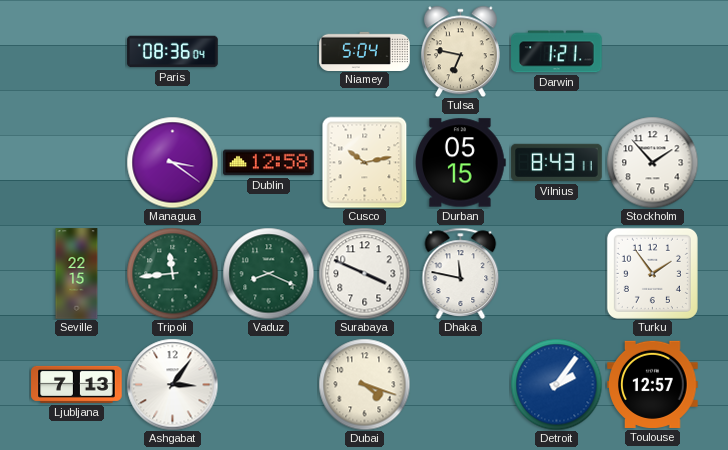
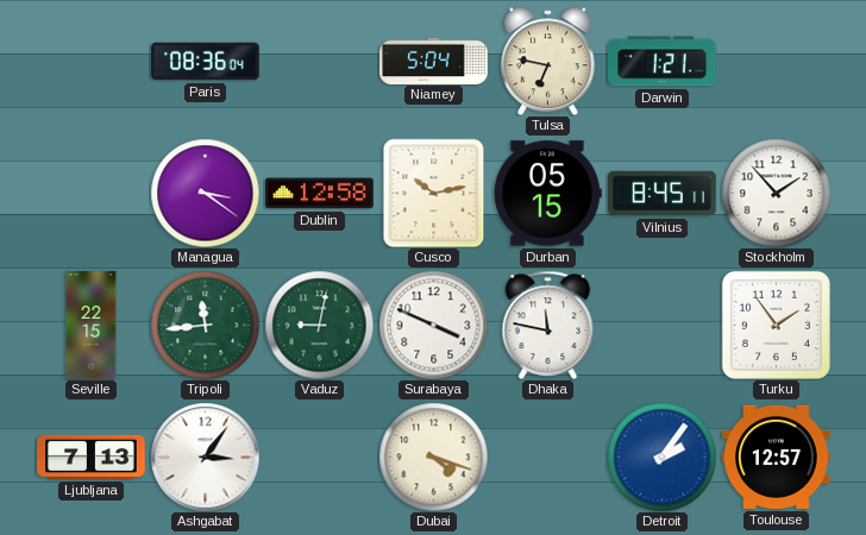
Vilnius: 8:43 -> 8:45
Vaduz: 8:19 -> 9:02
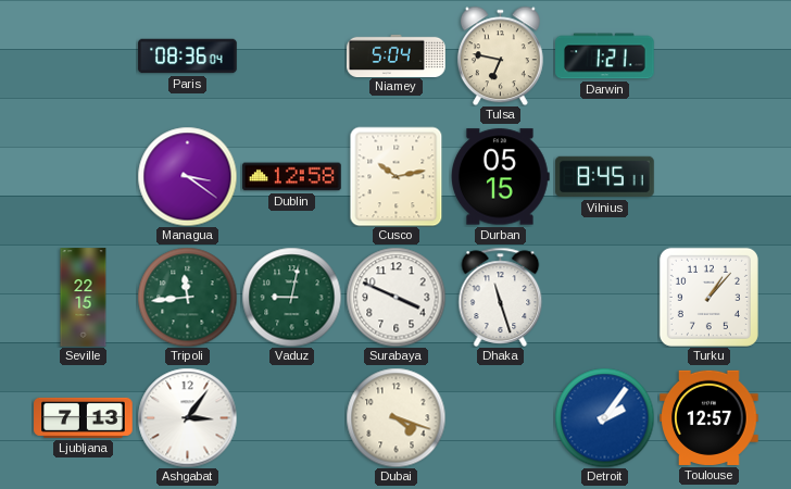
Stockholm: 1:53 -> none
Dhaka: 11:47 -> 11:27
Turku: 1:54 -> 1:07
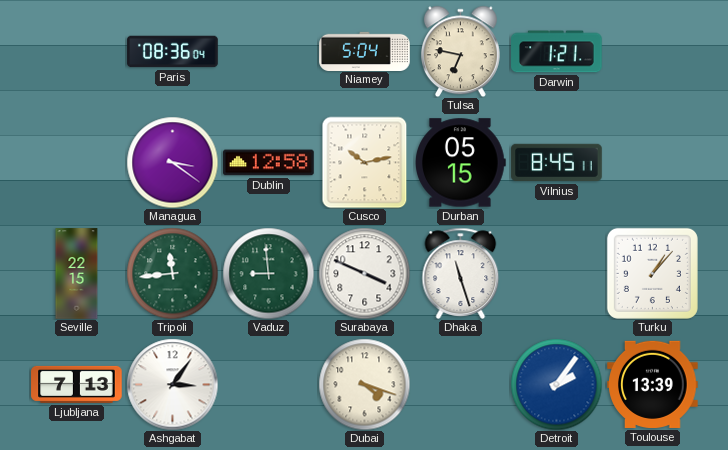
Vaduz: 9:02 -> 8:59
Toulouse: 12:57 -> 13:39
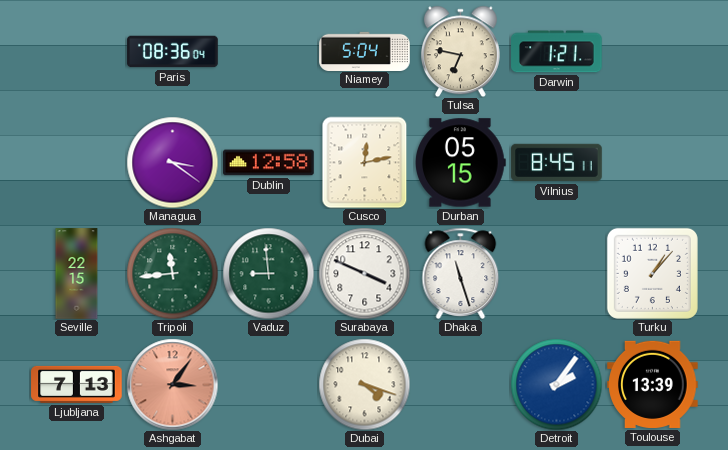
Cusco: 10:13 -> 12:13
Ashgabat dial: white -> salmon
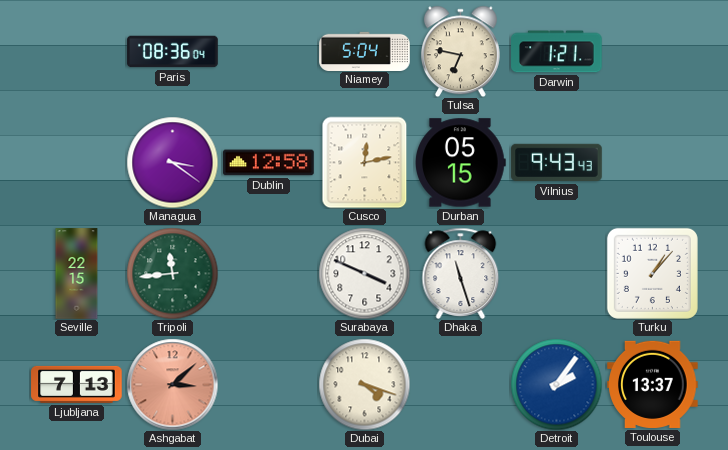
Vilnius: 8:45 -> 9:43
Vaduz: 8:59 -> none
Ashgabat: 3:06 -> 3:08
Toulouse: 13:39 -> 13:37
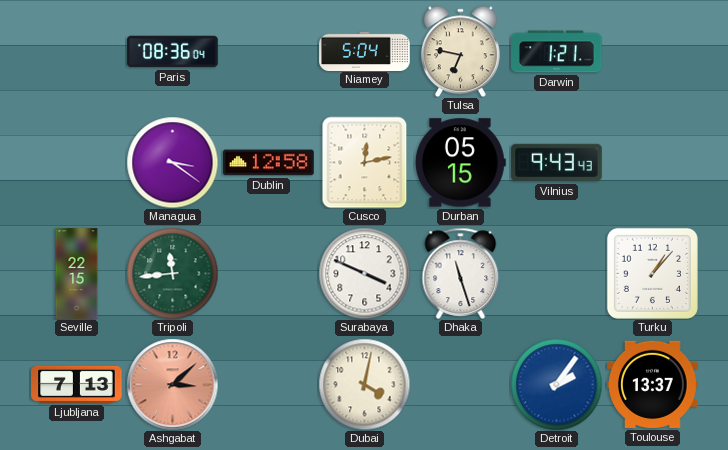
Dubai: 4:18 -> 4:02
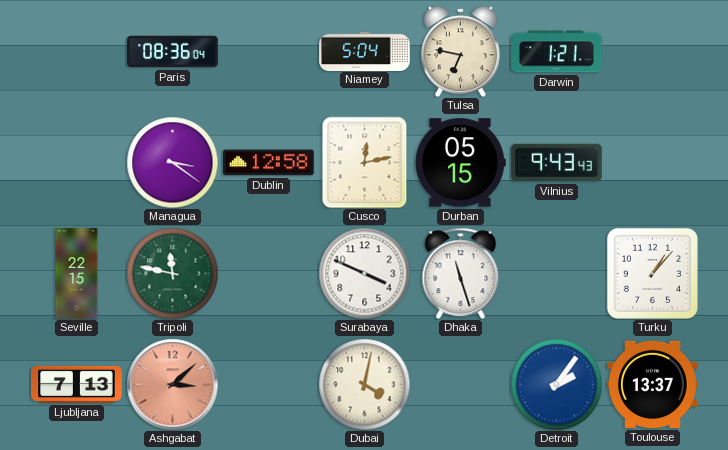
Tripoli: 11:44 -> 11:47
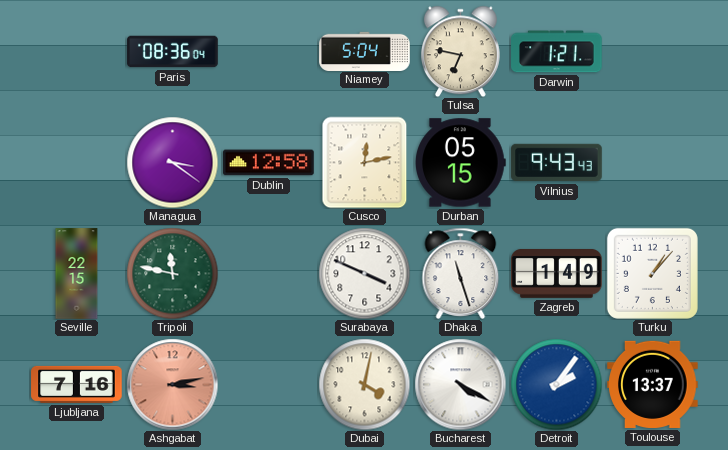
Zagreb: none -> 1:49
Ljubljana: 7:13 -> 7:16
Ashgabat: 3:08 -> 3:13
Bucharest: none -> 4:20
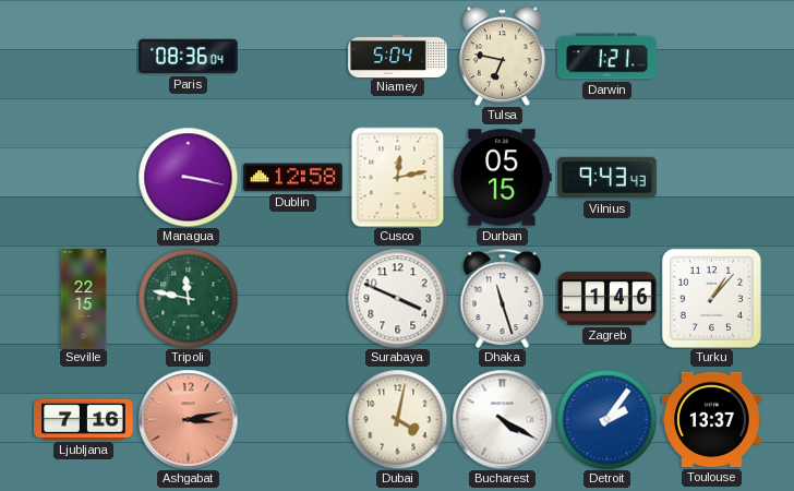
Managua: 3:21 -> 3:17
Zagreb: 1:49 -> 1:46
